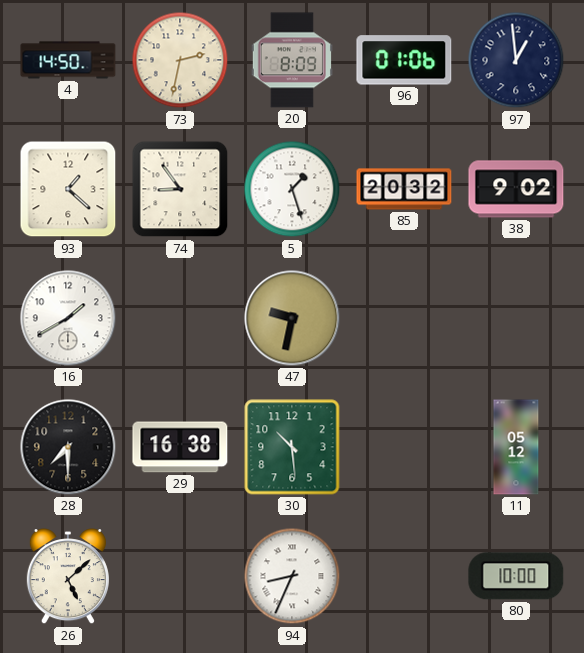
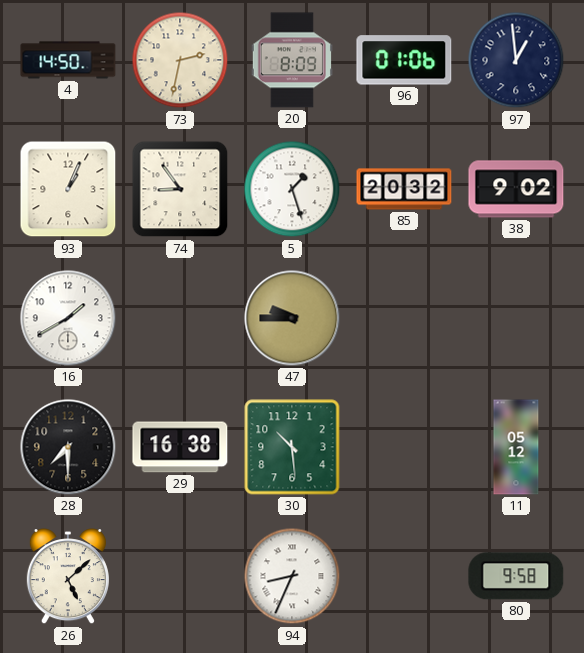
93: 1:22 -> 1:04
47: 9:32 -> 9:45
80: 10:00 -> 9:58
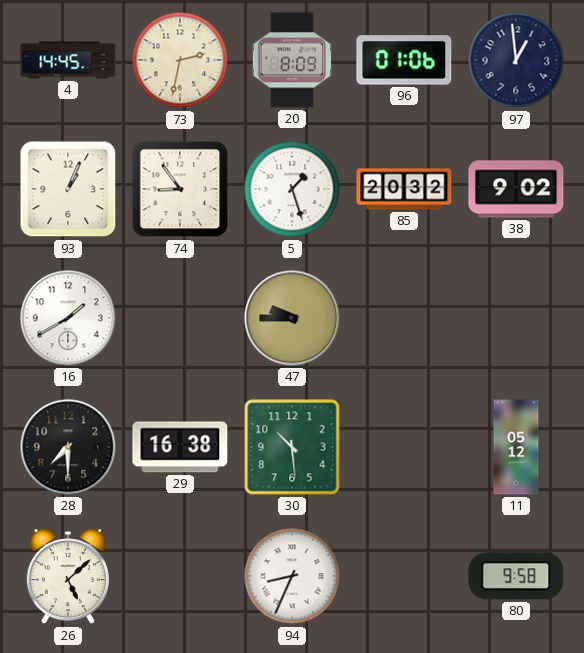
4: 14:50 -> 14:45
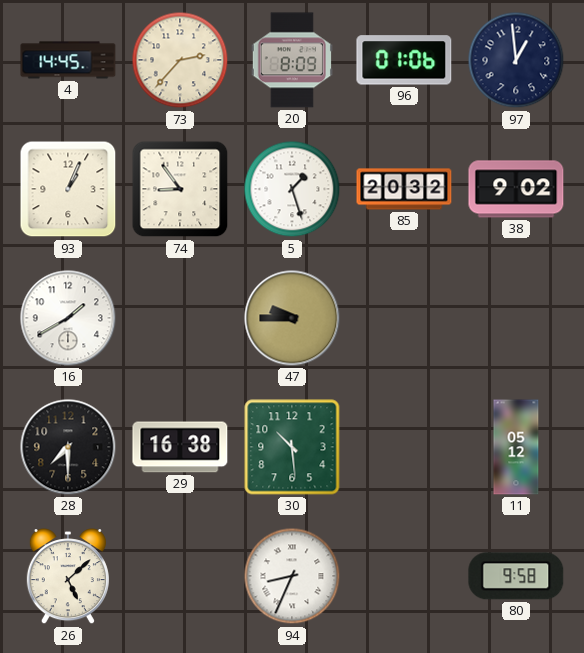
73: 2:32 -> 2:37
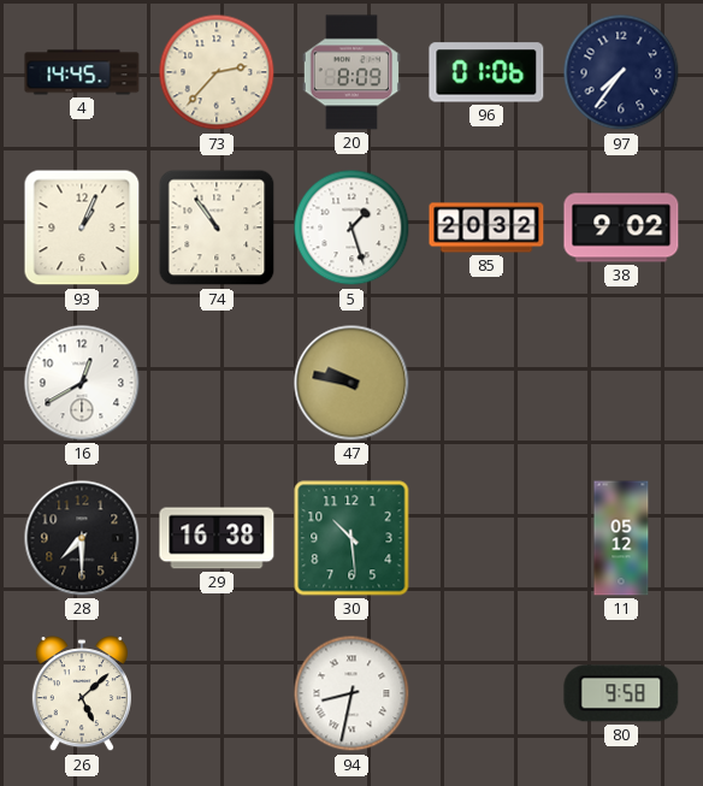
97: 12:59 -> 7:36
74: 8:54 -> 10:54
16: 1:40 -> 12:40
47: 9:45 -> 9:47
94: 8:34 -> 8:32
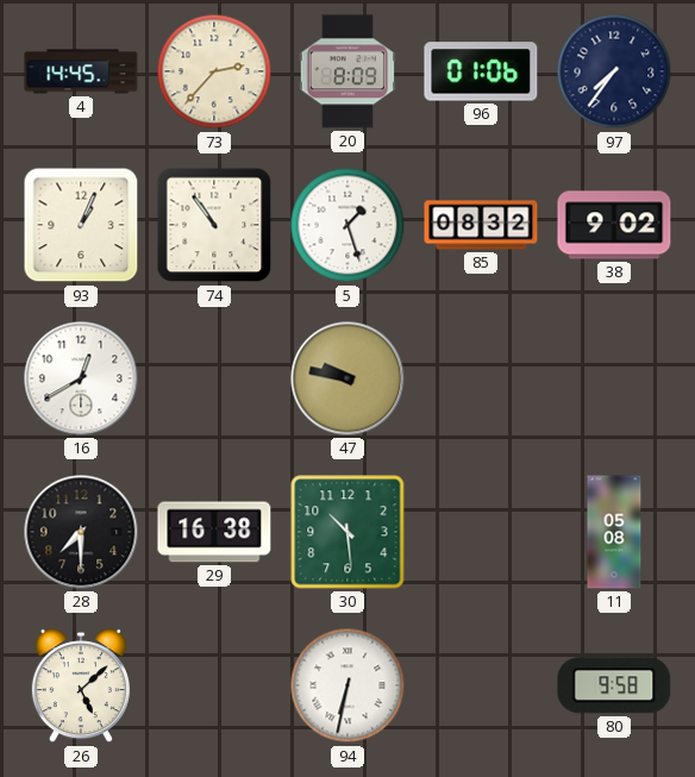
85: 20:32 -> 08:32
11: 05:12 -> 05:08
94: 8:32 -> 6:32
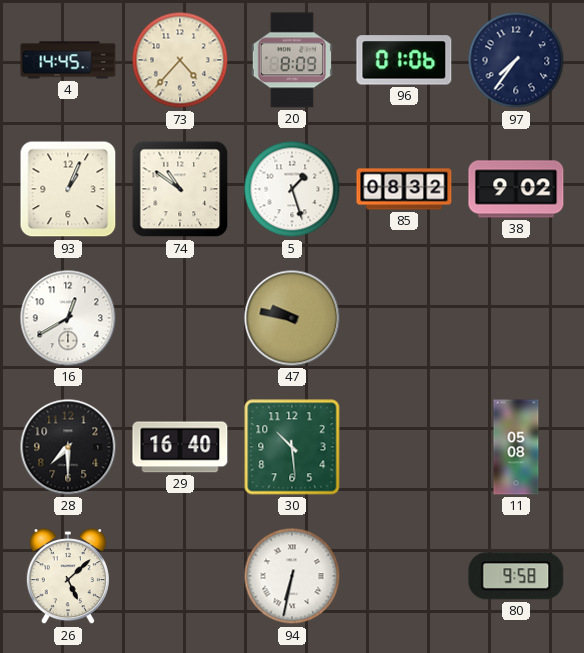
73: 2:37 -> 4:37
74: 10:54 -> 10:51
29: 16:38 -> 16:40
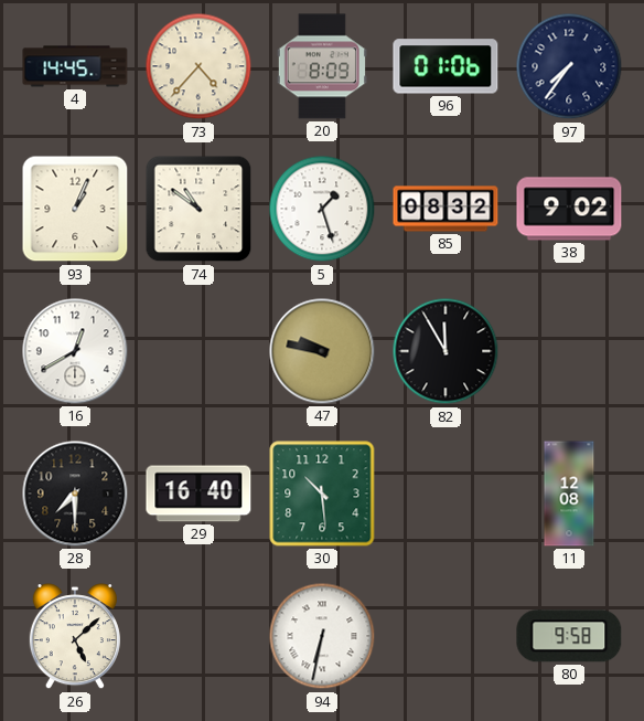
82: none -> 11:55
11: 05:08 -> 12:08
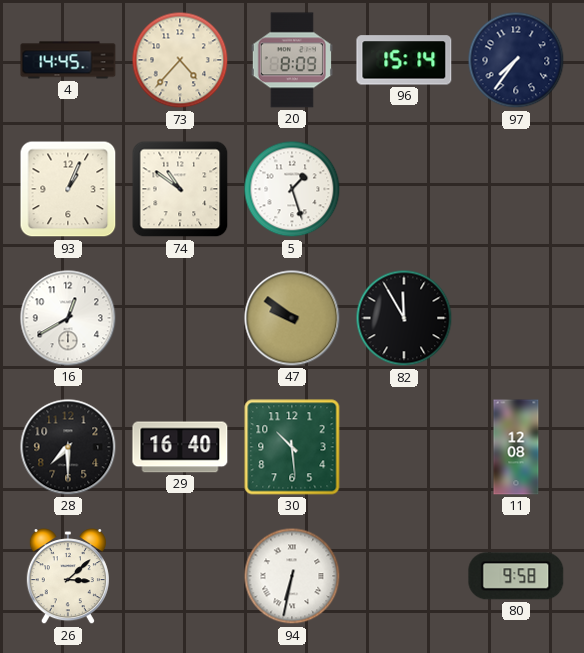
96: 01:06 -> 15:14
85: 08:32 -> none
38: 9:02 -> none
47: 9:47 -> 9:51
26: 5:08 -> 3:08
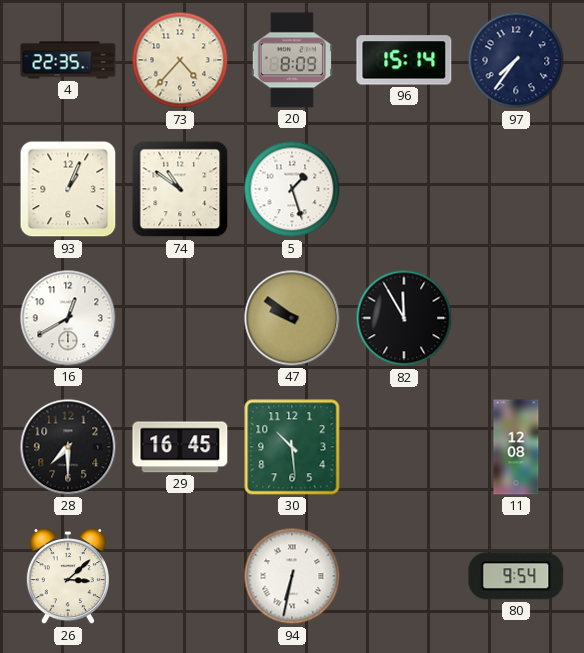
4: 14:45 -> 22:35
29: 16:40 -> 16:45
80: 9:58 -> 9:54
